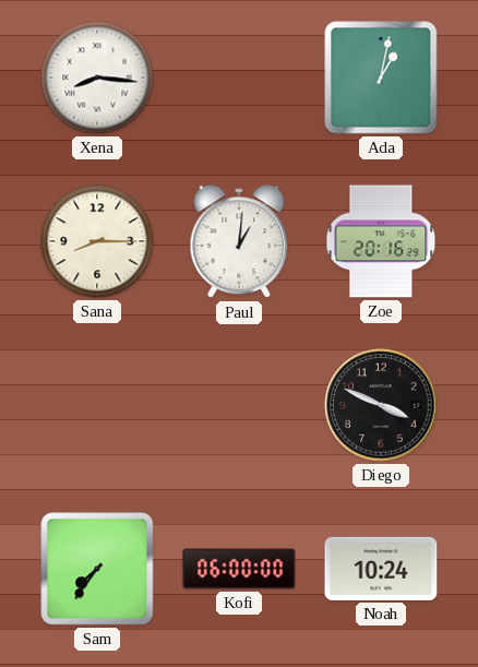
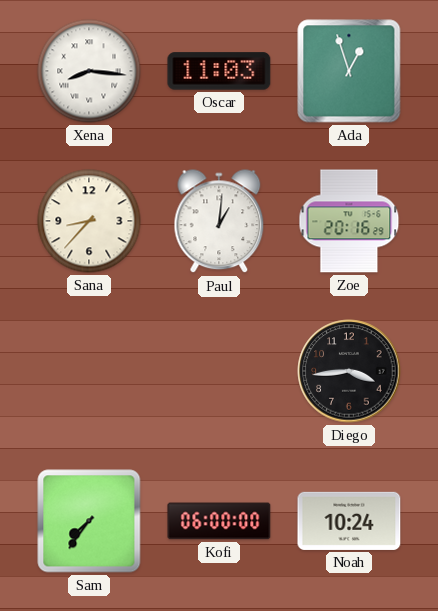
Oscar: none -> 11:03
Ada: 1:02 -> 12:57
Sana: 8:15 -> 8:37
Diego: 3:49 -> 3:44
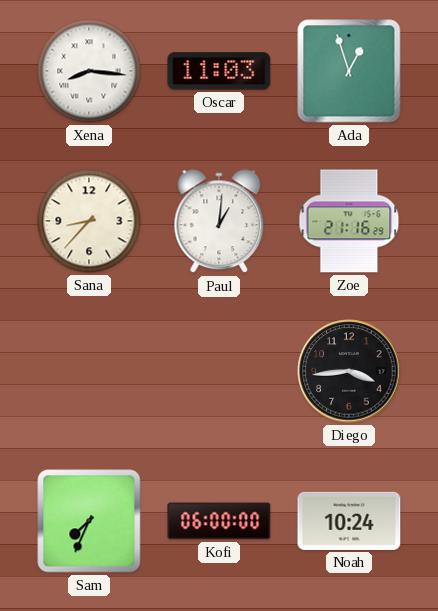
Zoe: 20:16 -> 21:16
Sam: 7:36 -> 7:34
